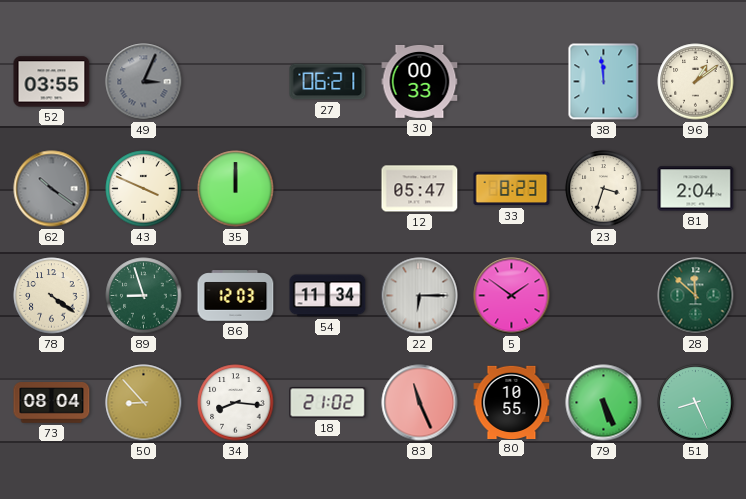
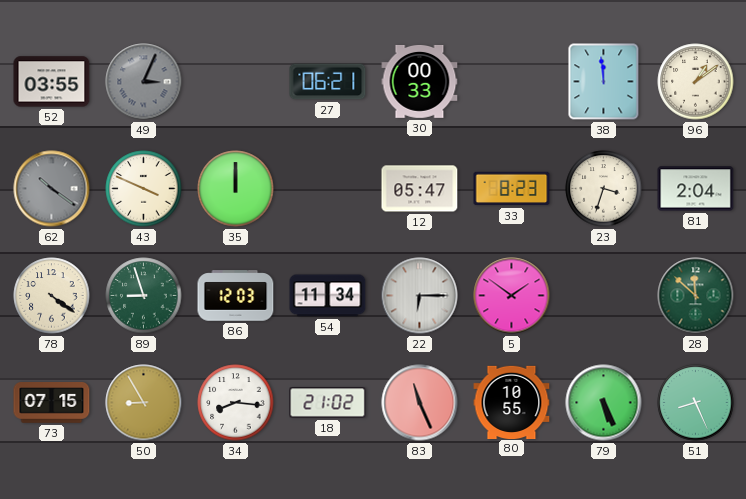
73: 08:04 -> 07:15
50: 8:53 -> 8:55
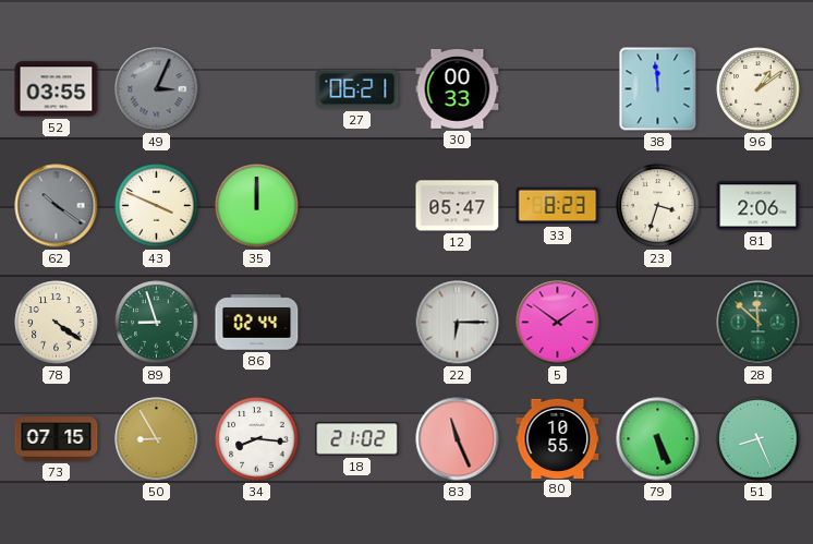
81: 2:04 -> 2:06
86: 12:03 -> 02:44
54: 11:34 -> none
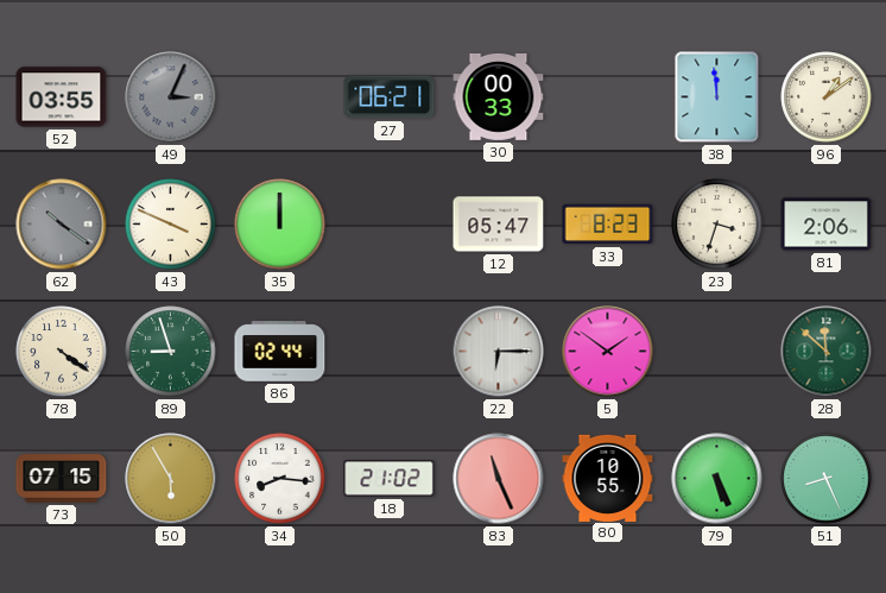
50: 8:55 -> 5:55
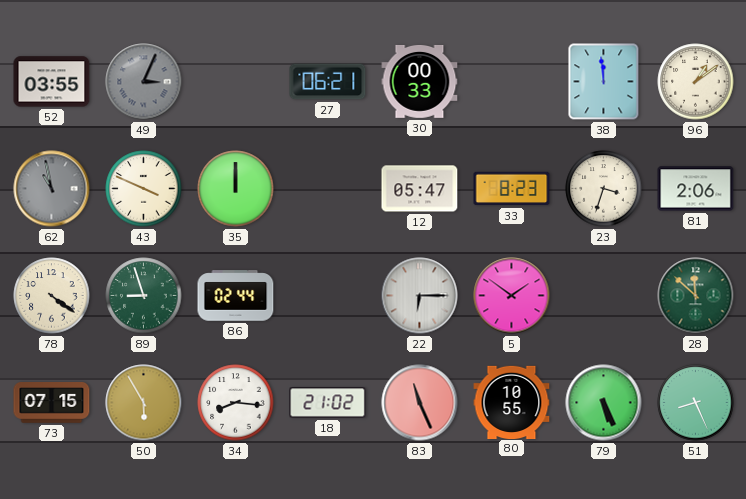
62: 10:21 -> 10:58
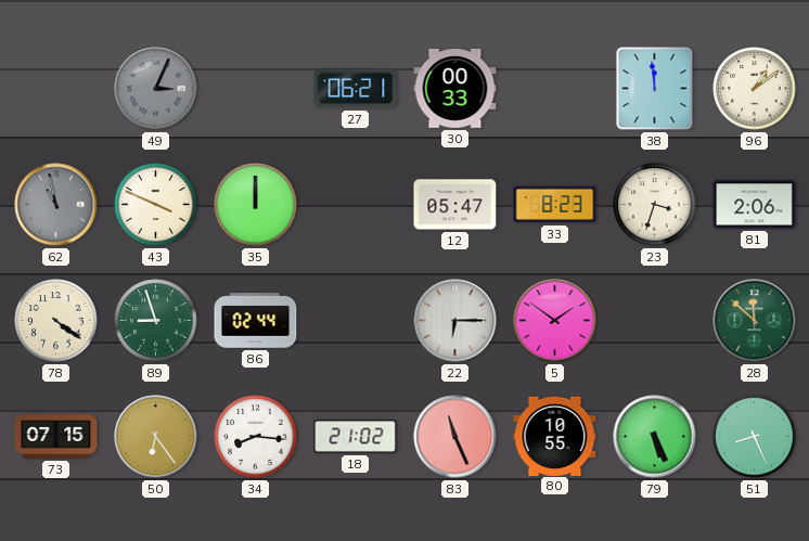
52: 03:55 -> none
50: 5:55 -> 6:24
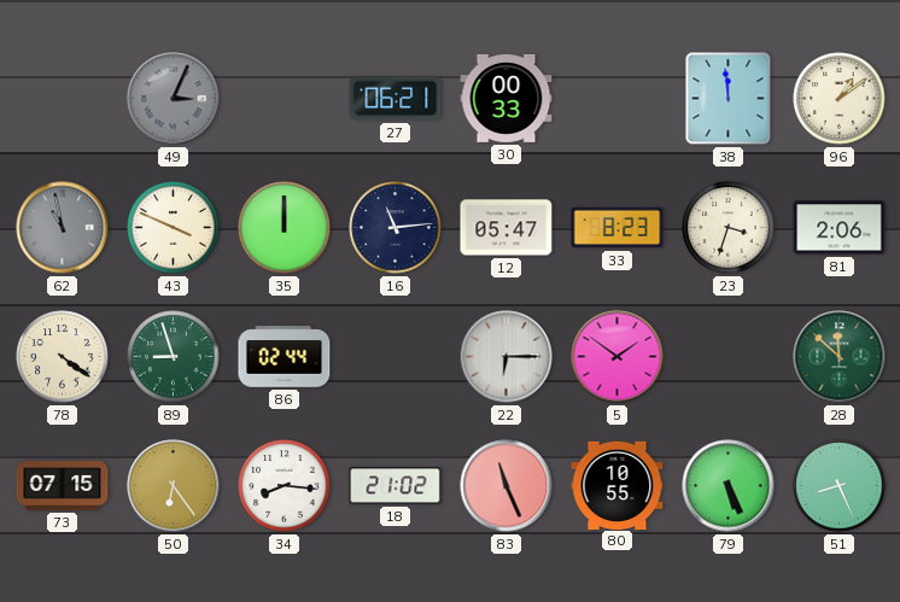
16: none -> 11:14
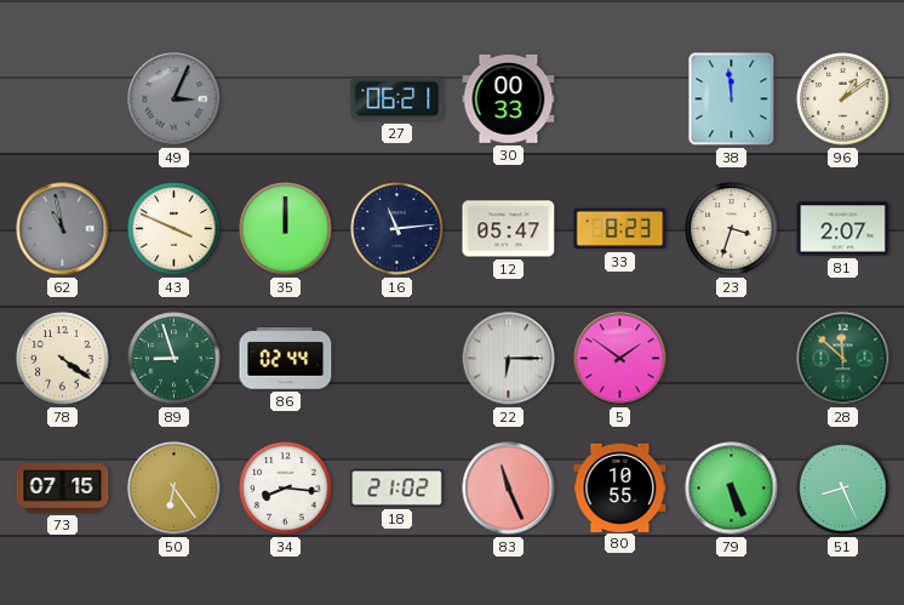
81: 2:06 -> 2:07
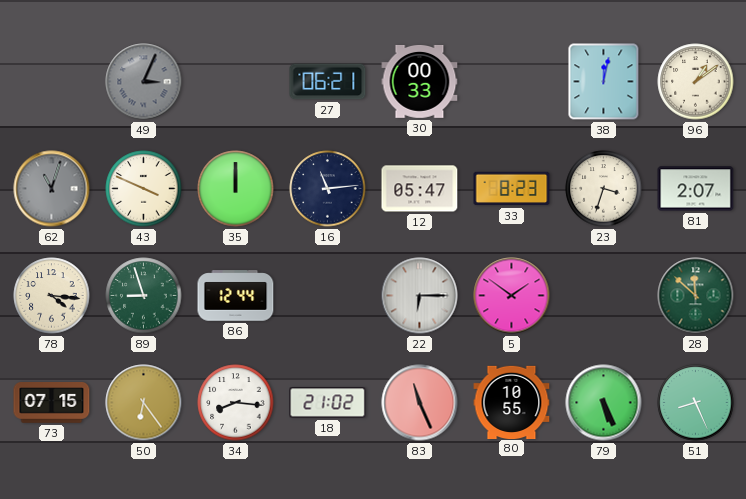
38: 11:59 -> 12:02
62: 10:58 -> 11:03
78: 4:21 -> 4:16
86: 02:44 -> 12:44
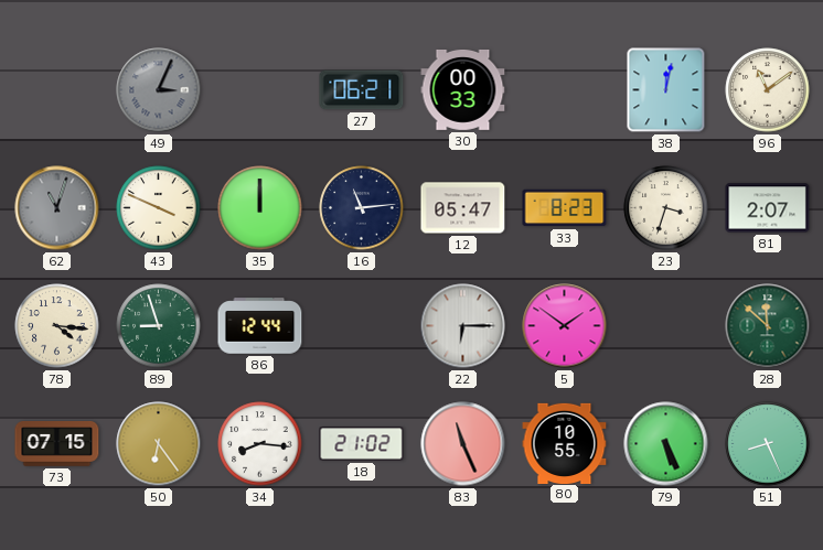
96: 1:09 -> 11:09
